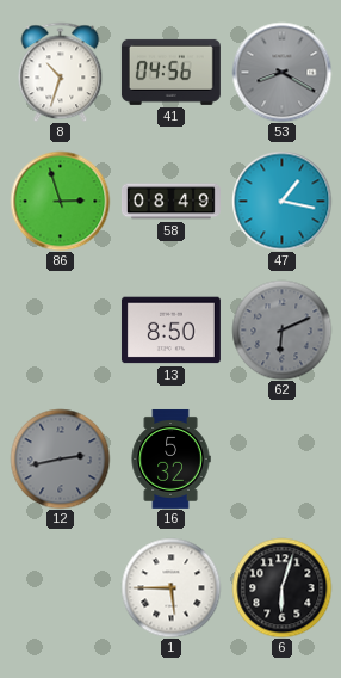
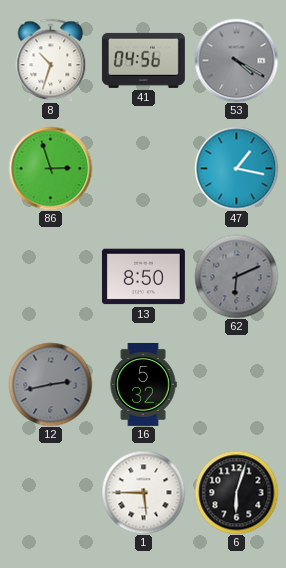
53: 8:20 -> 4:20
58: 08:49 -> none
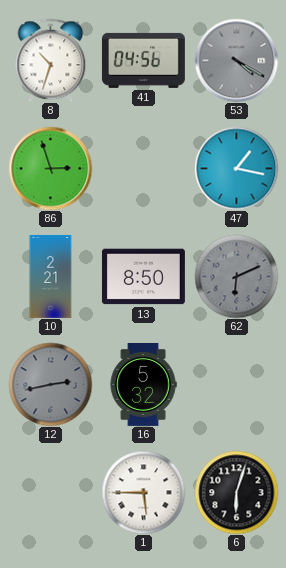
10: none -> 2:21
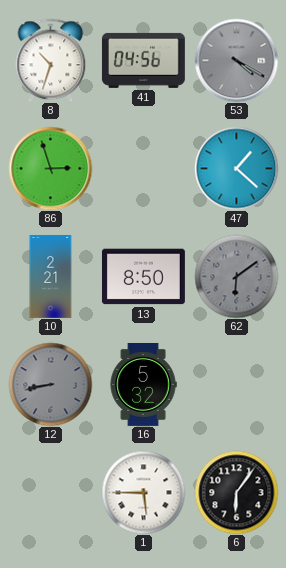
47: 1:17 -> 1:22
62: 6:11 -> 6:09
12: 2:43 -> 8:43
6: 6:03 -> 6:06
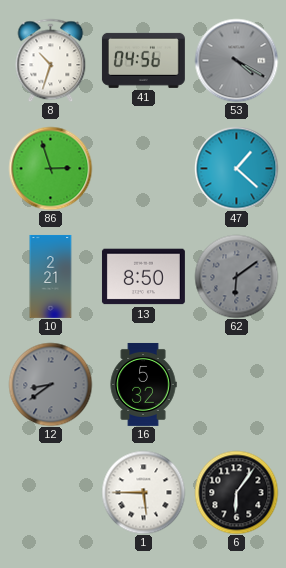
12: 8:43 -> 8:39
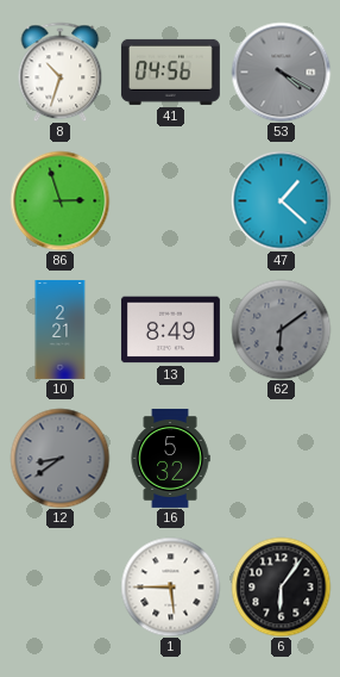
13: 8:50 -> 8:49
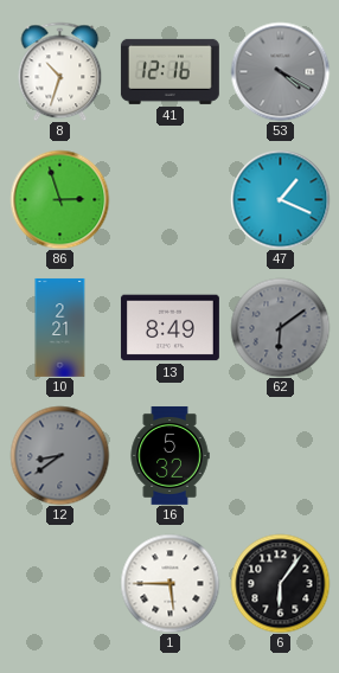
41: 04:56 -> 12:16
47: 1:22 -> 1:19
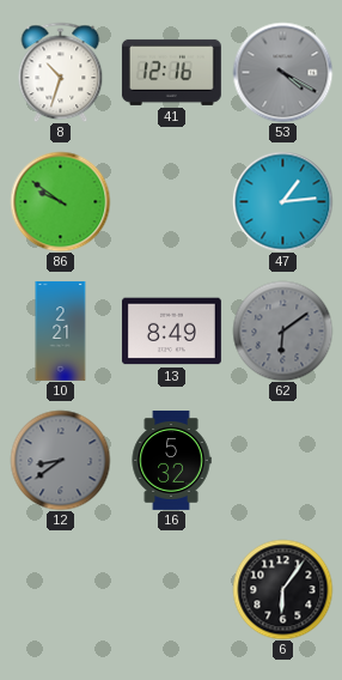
86: 2:57 -> 9:51
47: 1:19 -> 1:14
1: 5:45 -> none
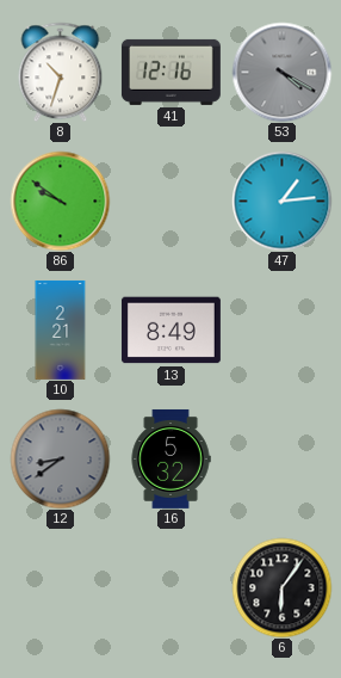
62: 6:09 -> none
